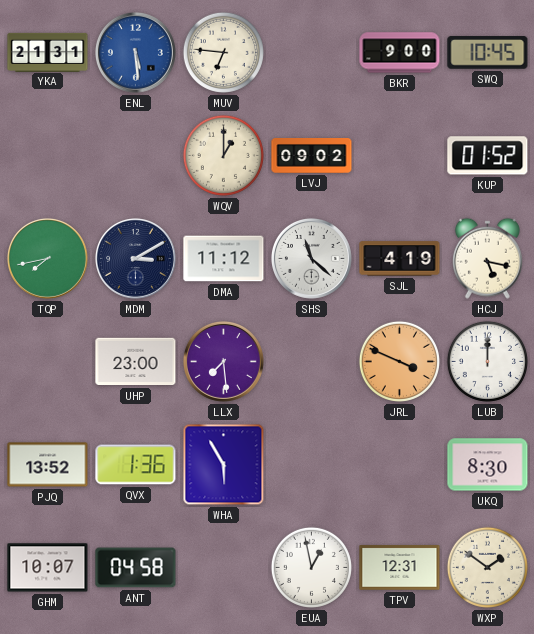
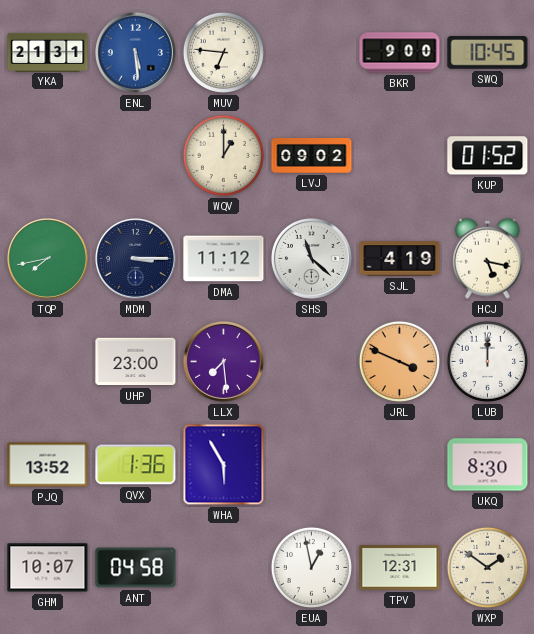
MDM: 3:10 -> 3:15
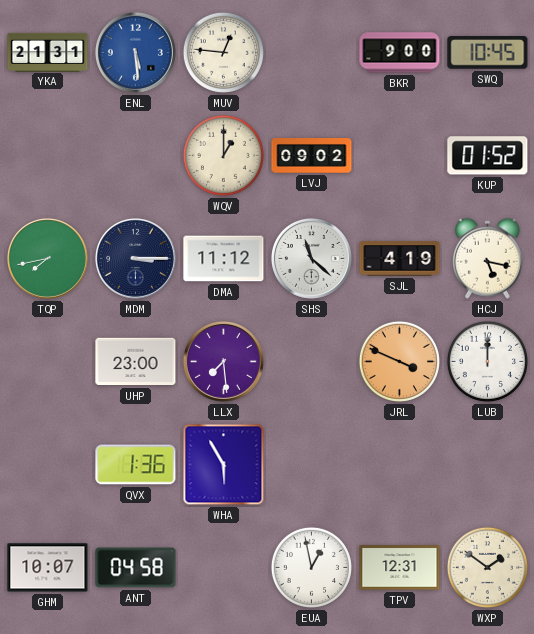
MUV: 6:46 -> 12:46
PJQ: 13:52 -> none
UKQ: 8:30 -> none
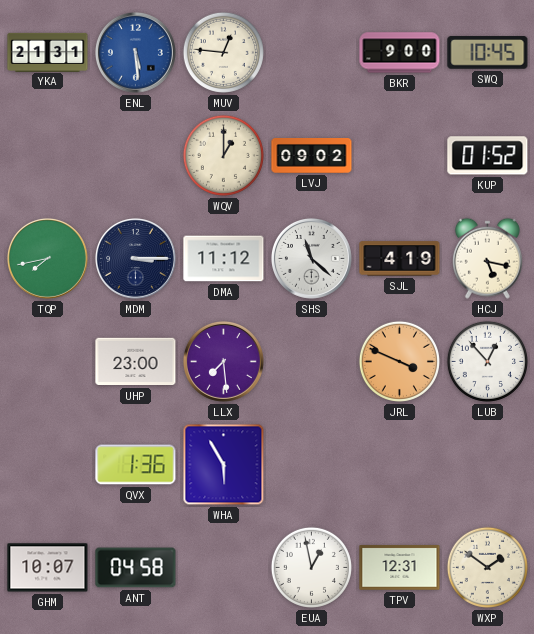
LUB: 12:00 -> 12:53
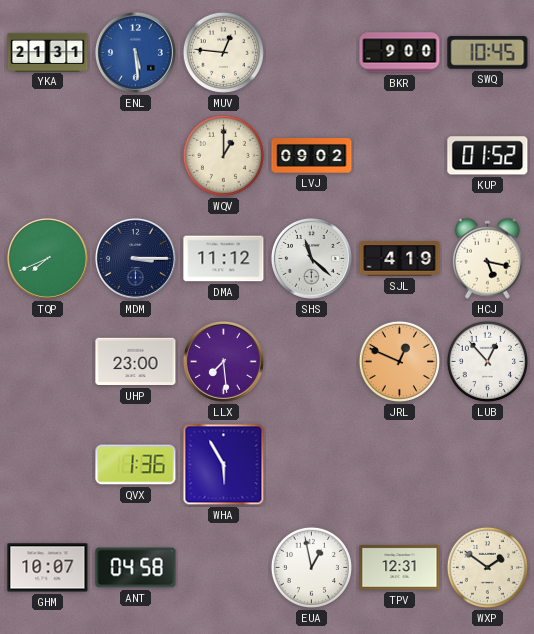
TQP: 7:43 -> 7:41
JRL: 3:49 -> 12:49
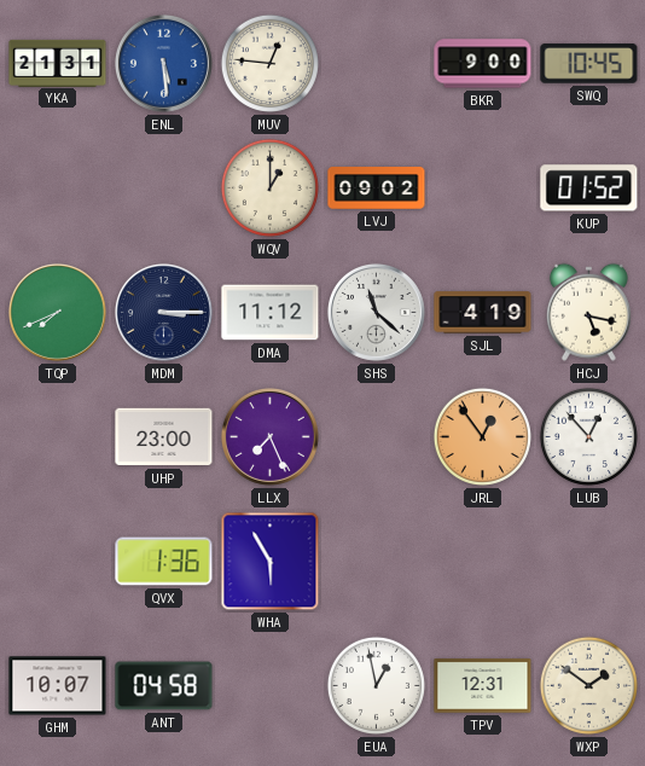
LLX: 7:29 -> 7:26
JRL: 12:49 -> 12:54
